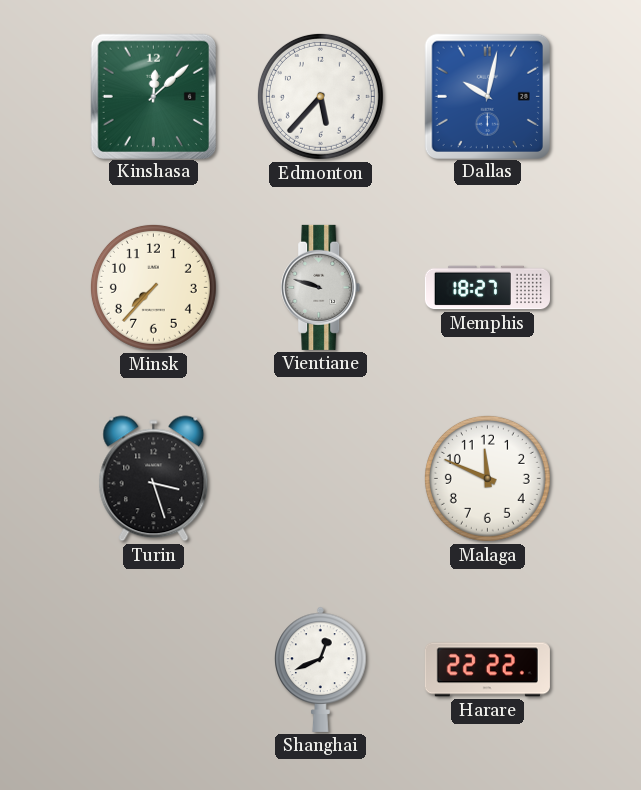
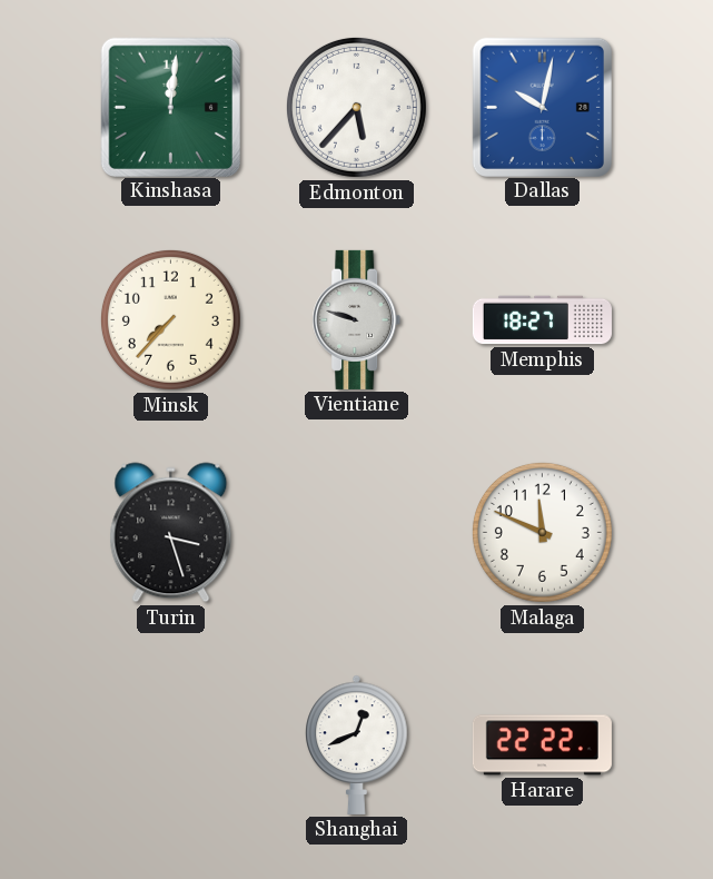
Kinshasa: 12:08 -> 12:01
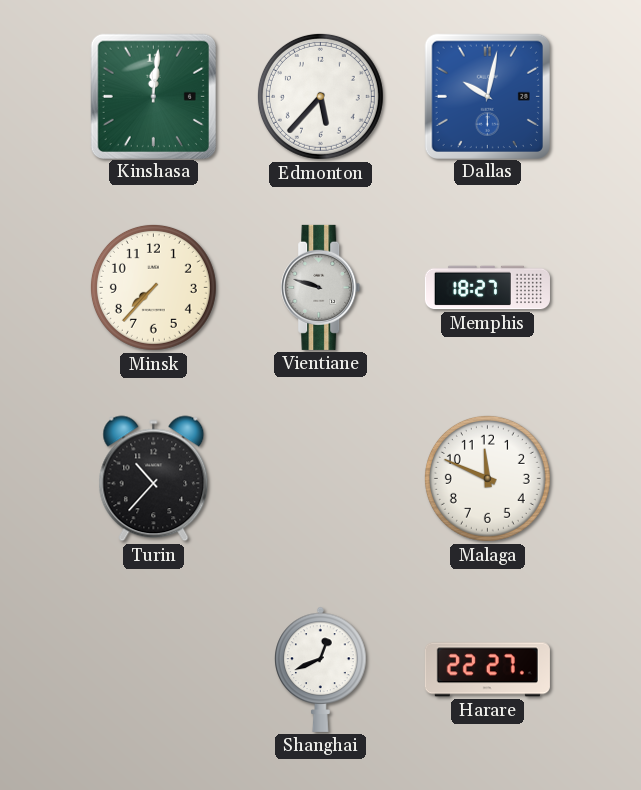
Turin: 3:27 -> 10:37
Harare: 22:22 -> 22:27
